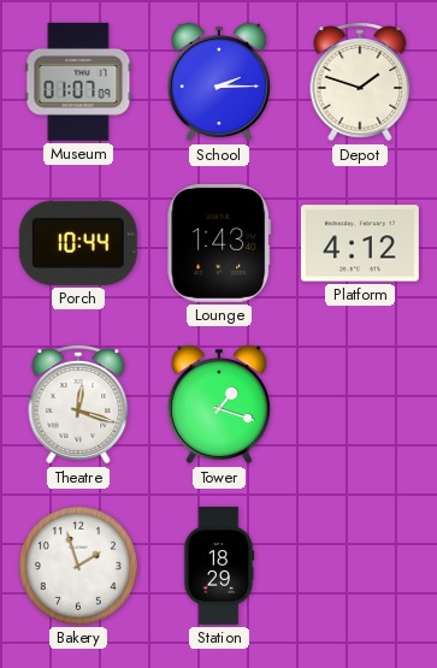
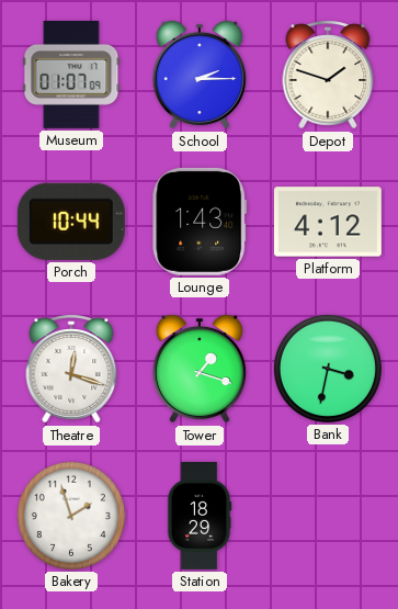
Bank: none -> 3:32
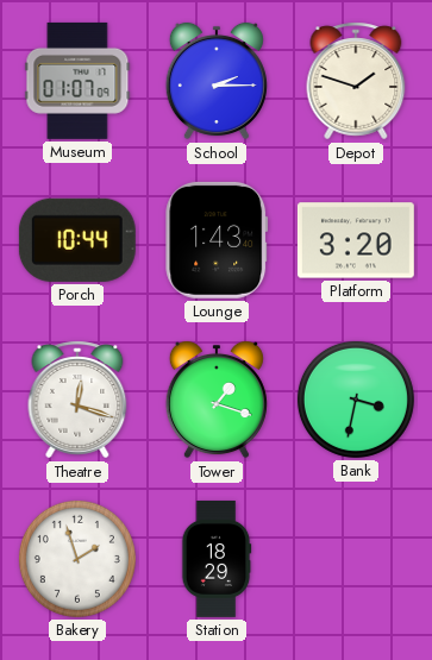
Platform: 4:12 -> 3:20
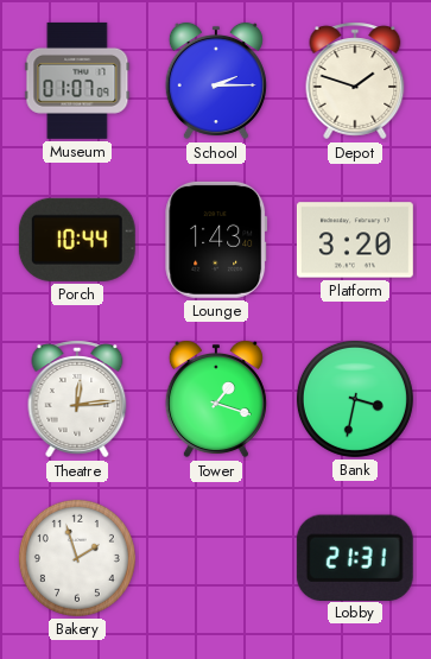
Theatre: 12:18 -> 12:14
Station: 18:29 -> none
Lobby: none -> 21:31
